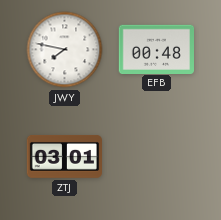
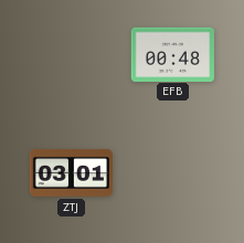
JWY: 7:47 -> none
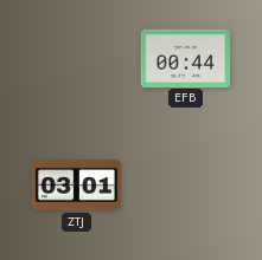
EFB: 00:48 -> 00:44
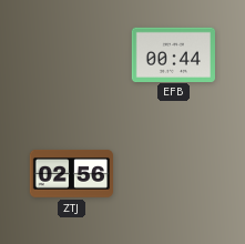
ZTJ: 03:01 -> 02:56
